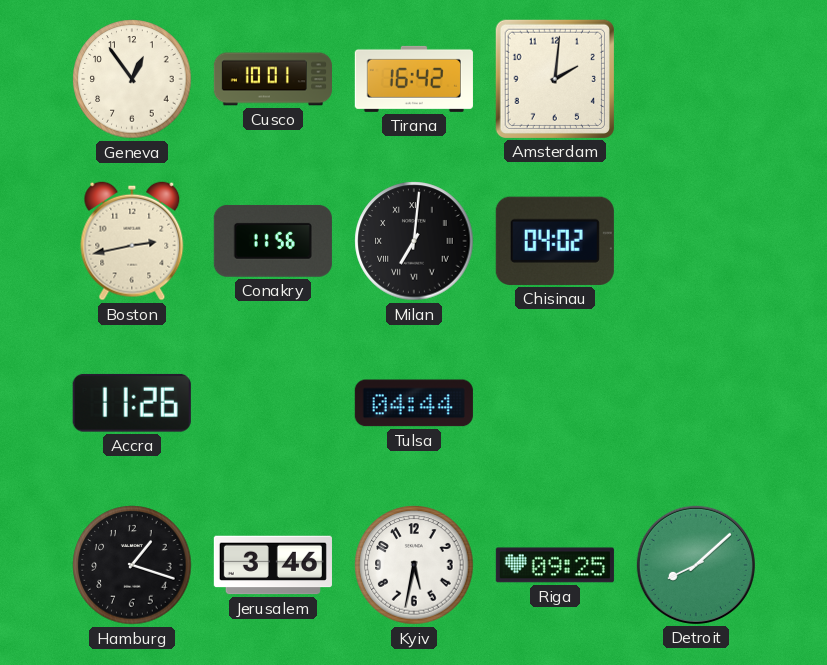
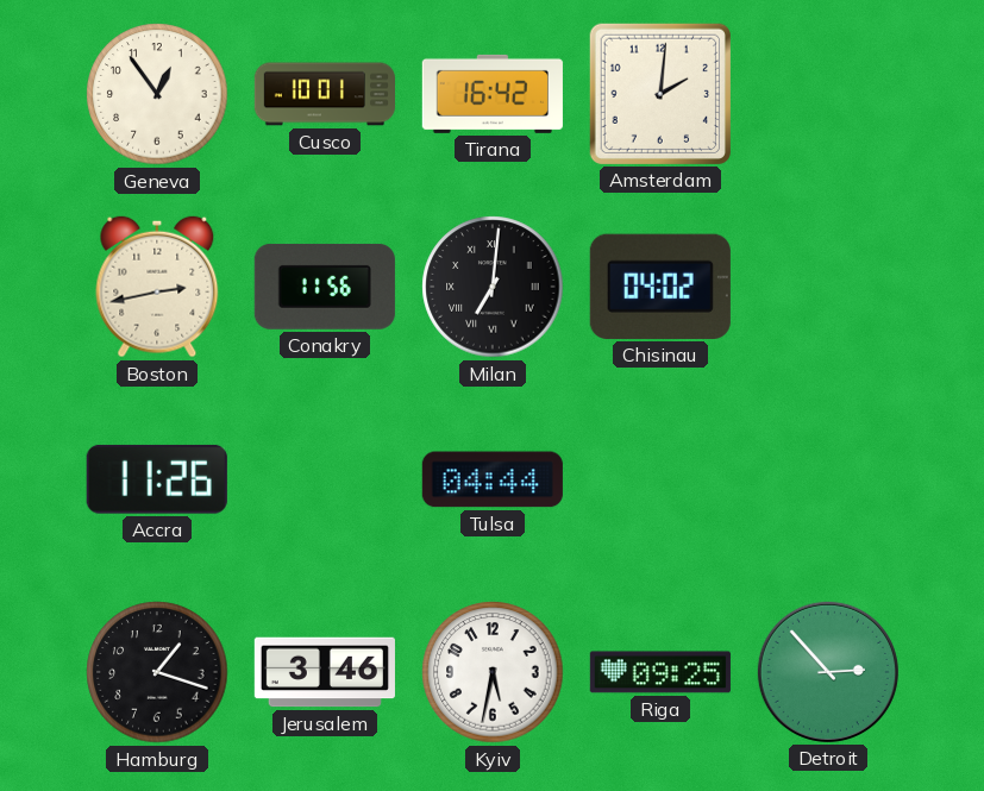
Detroit: 8:08 -> 2:53
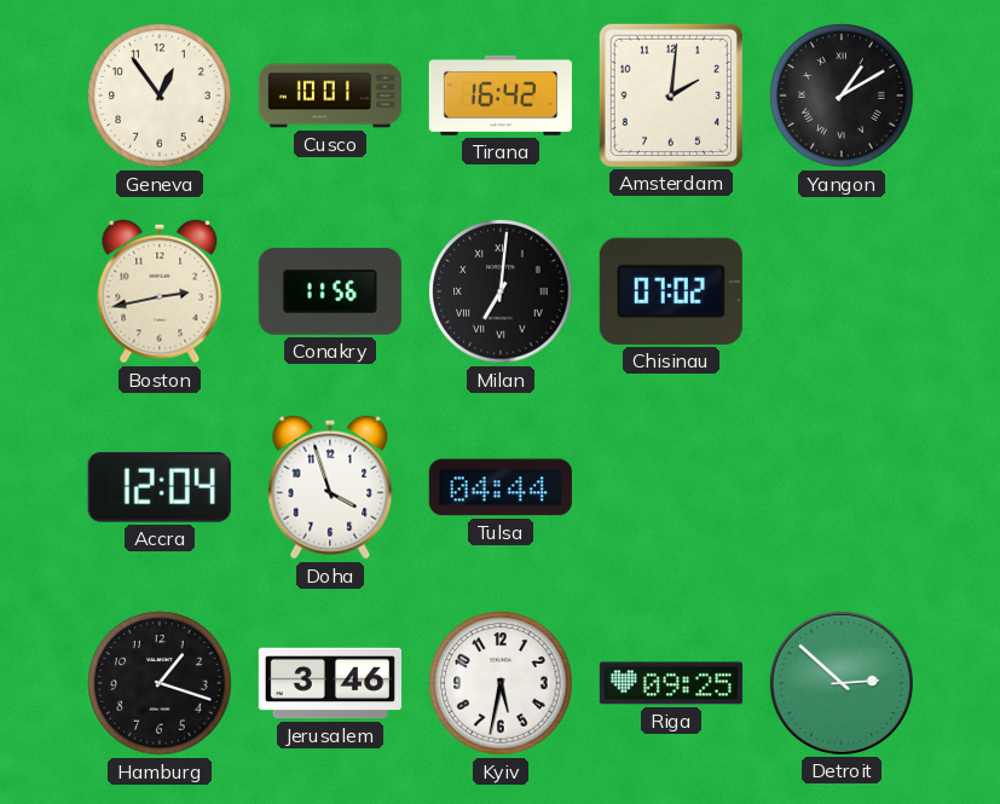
Yangon: none -> 1:10
Chisinau: 04:02 -> 07:02
Accra: 11:26 -> 12:04
Doha: none -> 3:57
Detroit: 2:53 -> 2:52
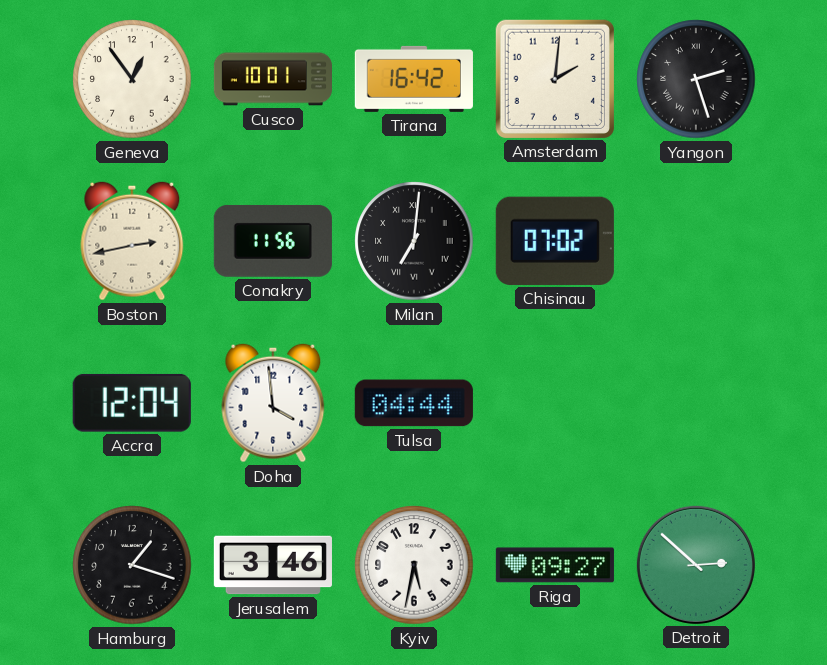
Yangon: 1:10 -> 2:27
Doha: 3:57 -> 3:59
Riga: 09:25 -> 09:27
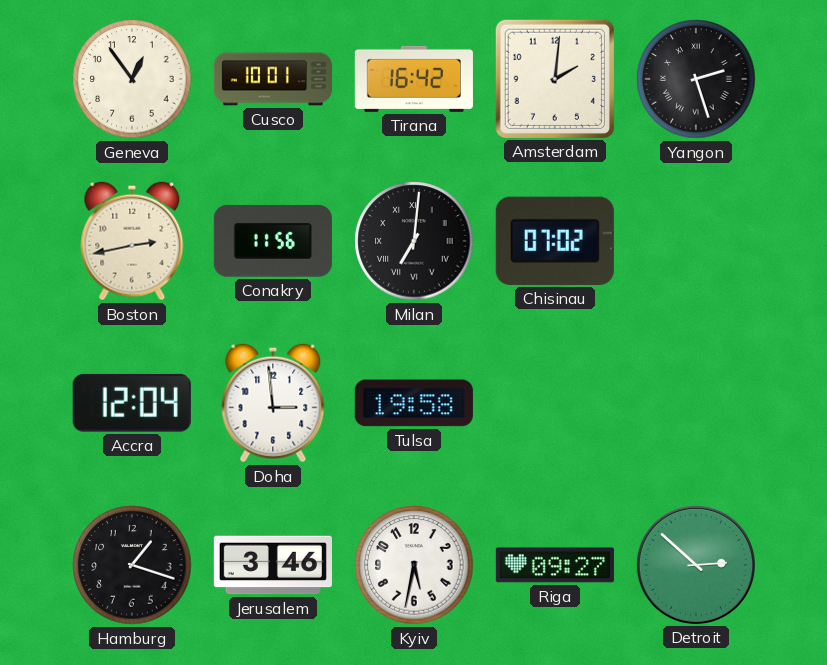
Doha: 3:59 -> 2:59
Tulsa: 04:44 -> 19:58
